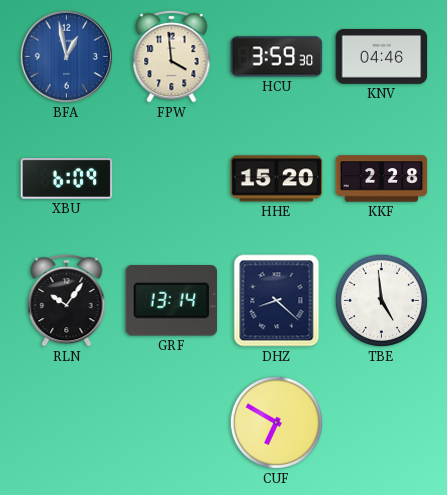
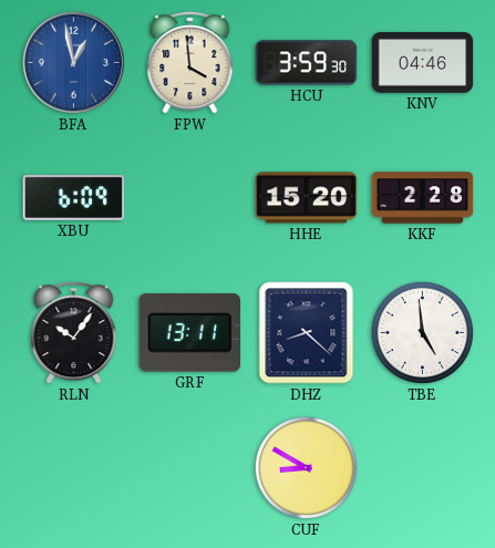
GRF: 13:14 -> 13:11
CUF: 6:50 -> 8:50
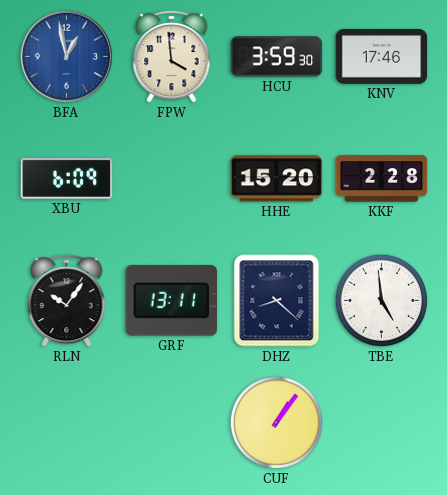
KNV: 04:46 -> 17:46
CUF: 8:50 -> 1:06
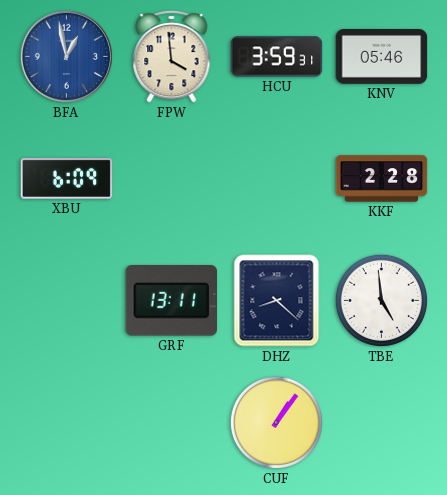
HCU: 3:59:30 -> 3:59:31
KNV: 17:46 -> 05:46
HHE: 15:20 -> none
RLN: 10:06 -> none
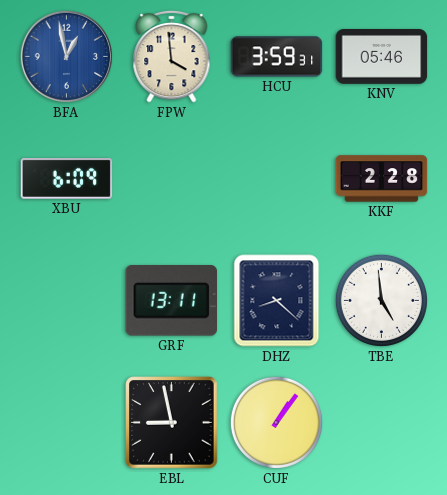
EBL: none -> 8:58
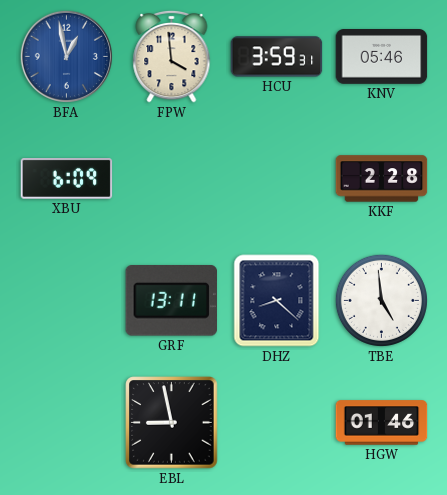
CUF: 1:06 -> none
HGW: none -> 01:46
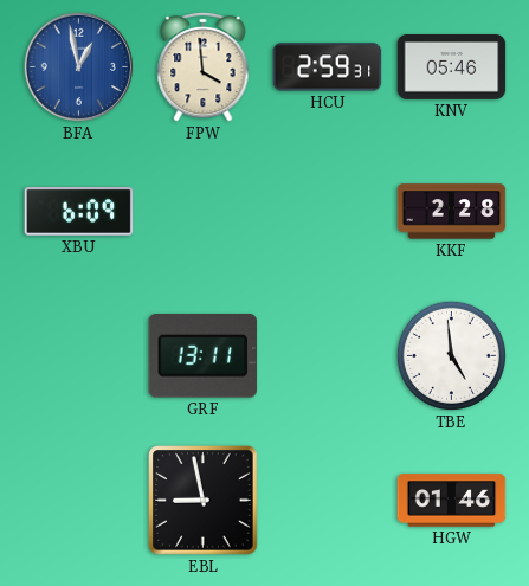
HCU: 3:59 -> 2:59
DHZ: 8:22 -> none
